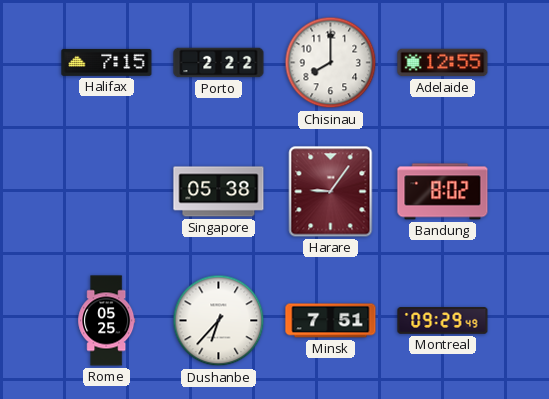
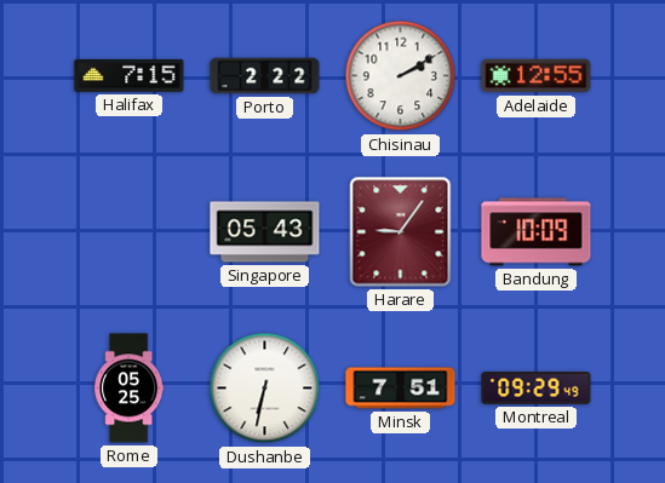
Chisinau: 8:00 -> 2:10
Singapore: 05:38 -> 05:43
Bandung: 8:02 -> 10:09
Dushanbe: 6:37 -> 6:32
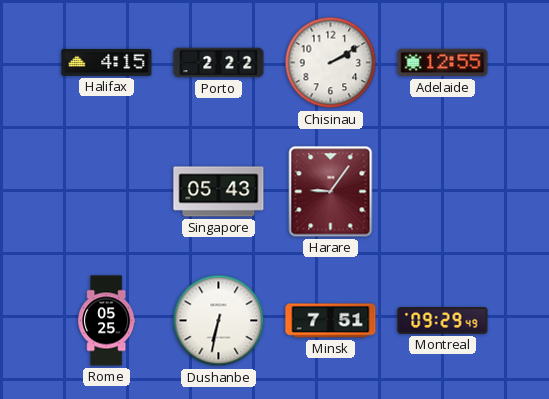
Halifax: 7:15 -> 4:15
Bandung: 10:09 -> none
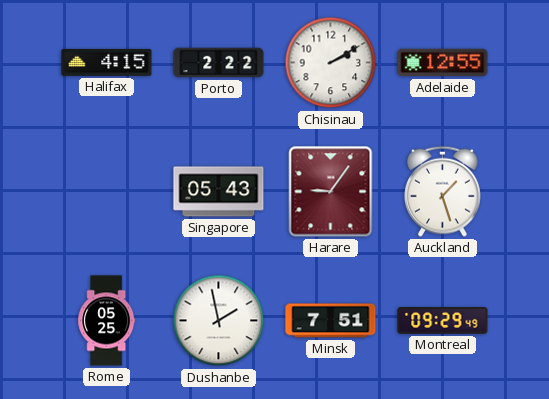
Auckland: none -> 1:27
Dushanbe: 6:32 -> 1:58
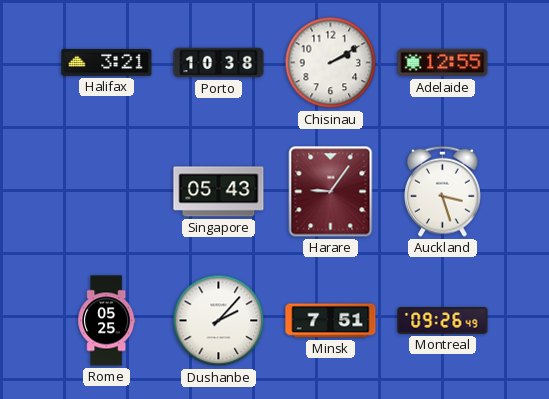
Halifax: 4:15 -> 3:21
Porto: 2:22 -> 10:38
Auckland: 1:27 -> 3:27
Dushanbe: 1:58 -> 2:07
Montreal: 09:29 -> 09:26
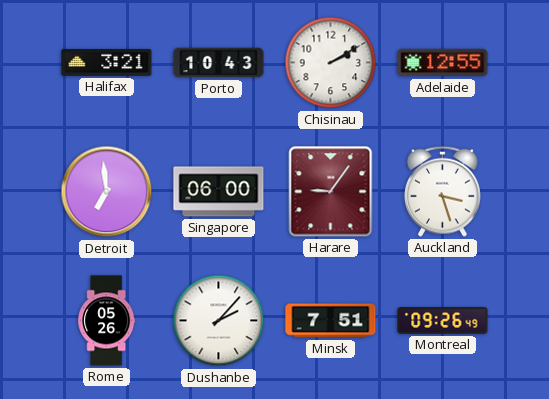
Porto: 10:38 -> 10:43
Detroit: none -> 6:59
Singapore: 05:43 -> 06:00
Rome: 05:25 -> 05:26
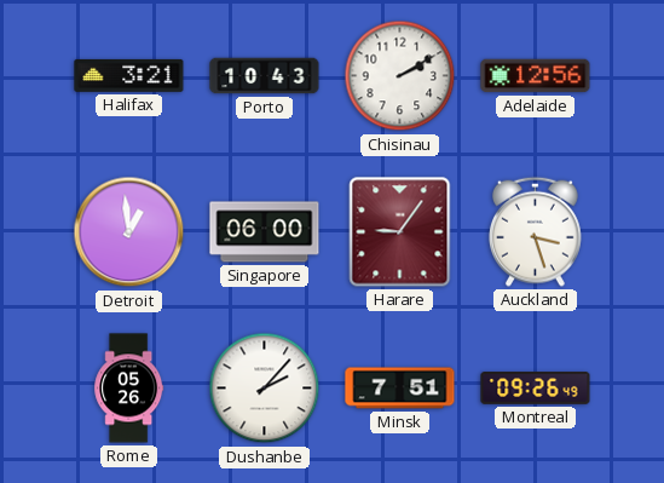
Adelaide: 12:55 -> 12:56
Detroit: 6:59 -> 12:59
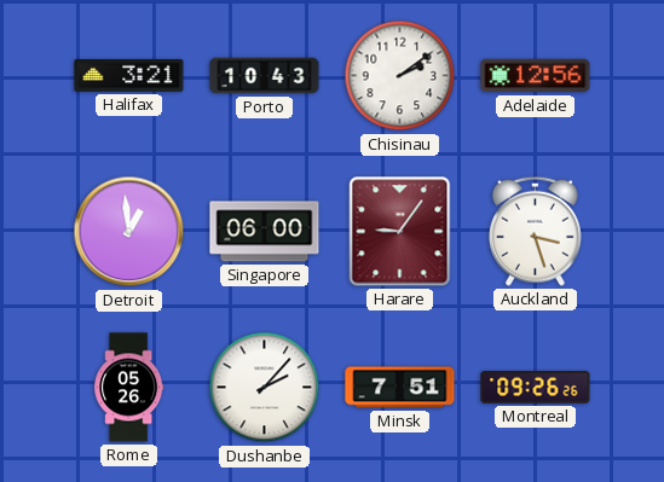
Chisinau: 2:10 -> 2:09
Montreal: 09:26:49 -> 09:26:26
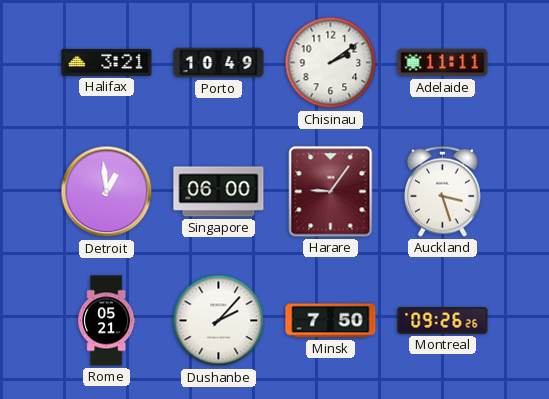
Porto: 10:43 -> 10:49
Adelaide: 12:56 -> 11:11
Rome: 05:26 -> 05:21
Minsk: 7:51 -> 7:50
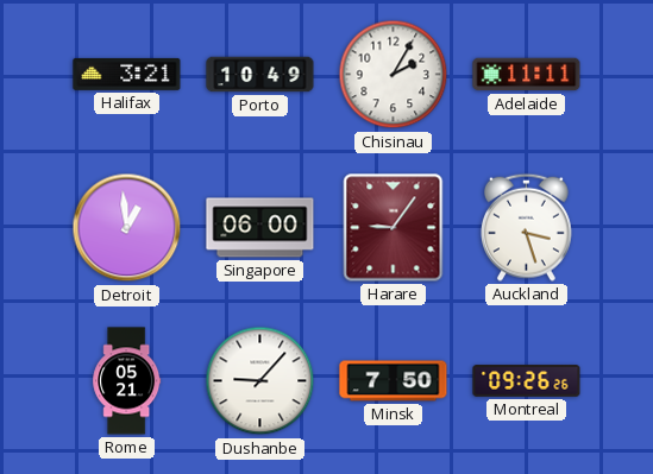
Chisinau: 2:09 -> 2:05
Dushanbe: 2:07 -> 9:07
